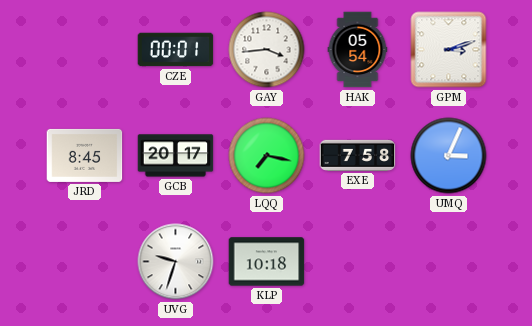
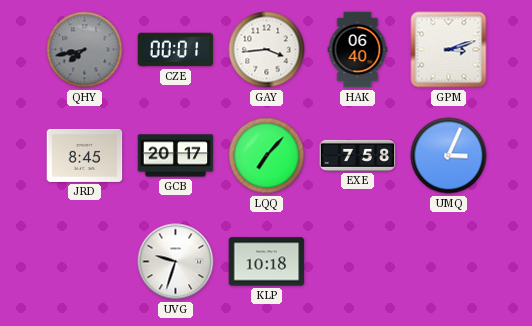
QHY: none -> 7:43
HAK: 05:54 -> 06:40
LQQ: 7:17 -> 7:07
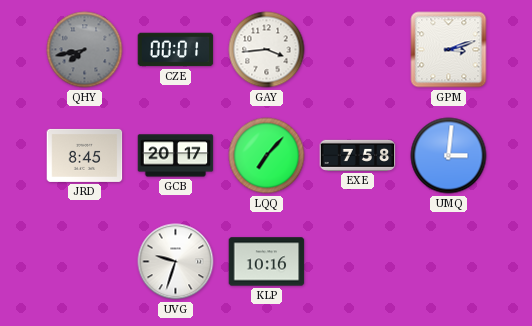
HAK: 06:40 -> none
UMQ: 3:04 -> 3:01
KLP: 10:18 -> 10:16
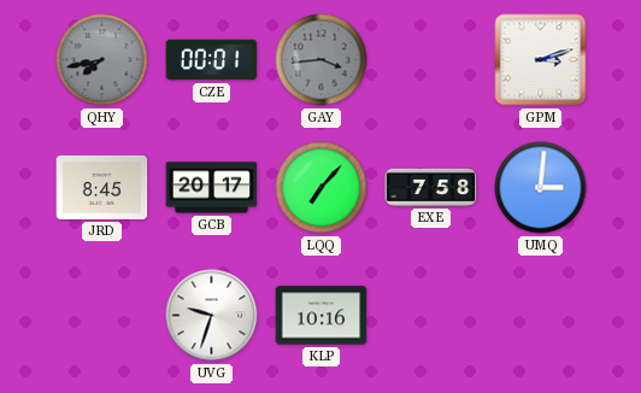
GAY dial: white -> grey
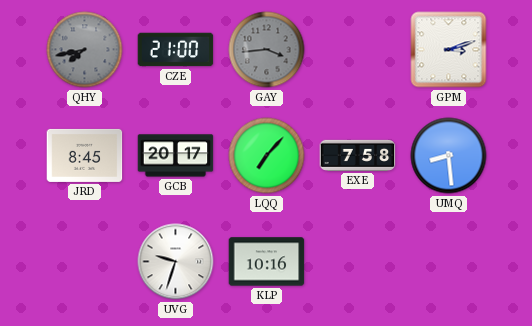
CZE: 00:01 -> 21:00
UMQ: 3:01 -> 8:29
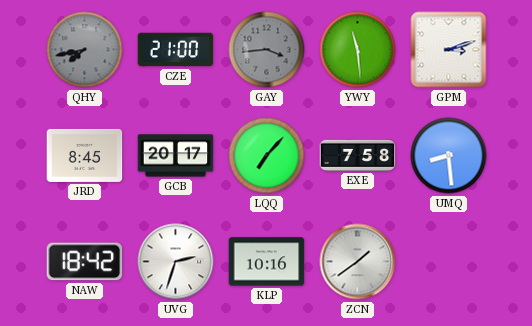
YWY: none -> 11:29
NAW: none -> 18:42
UVG: 9:33 -> 2:33
ZCN: none -> 1:39
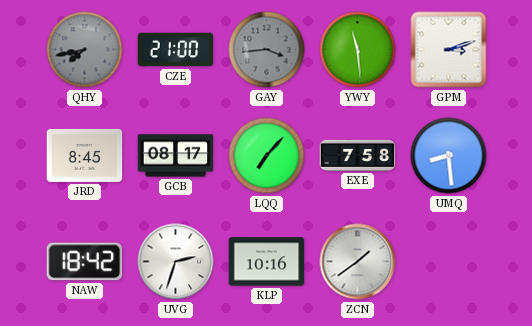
GCB: 20:17 -> 08:17
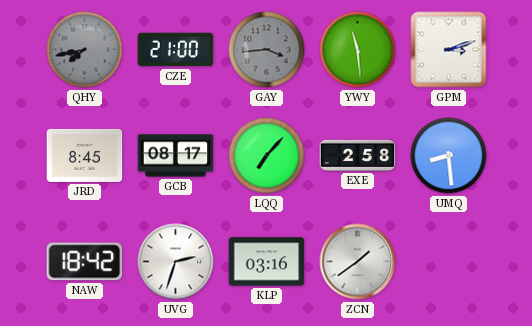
EXE: 7:58 -> 2:58
KLP: 10:16 -> 03:16
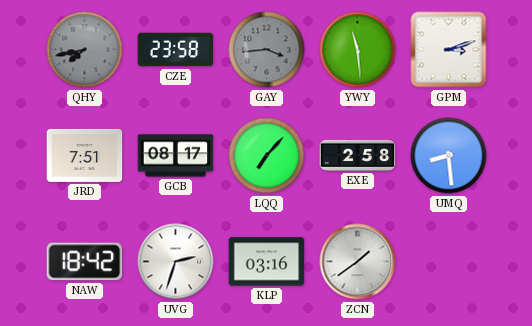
CZE: 21:00 -> 23:58
JRD: 8:45 -> 7:51
